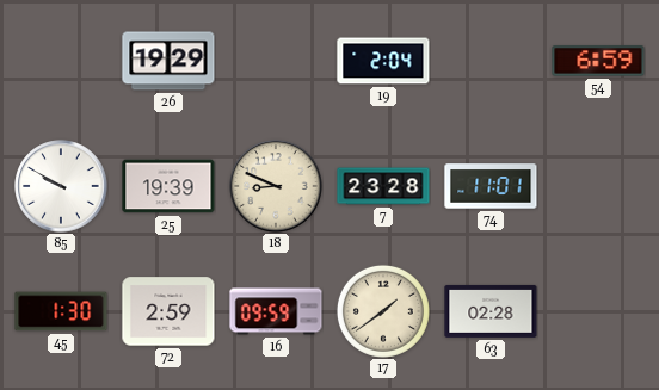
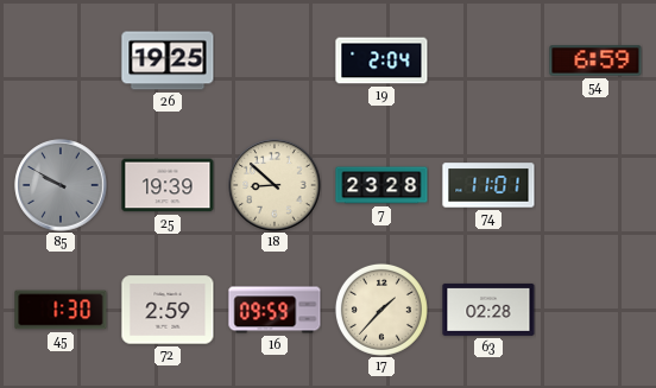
26: 19:29 -> 19:25
85 dial: white -> grey
18: 8:49 -> 8:52
17: 1:39 -> 1:37
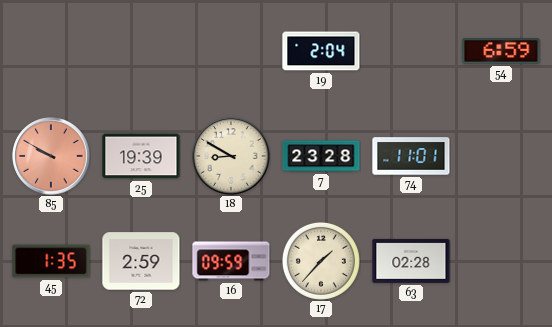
26: 19:25 -> none
85 dial: grey -> salmon
18: 8:52 -> 8:50
45: 1:30 -> 1:35
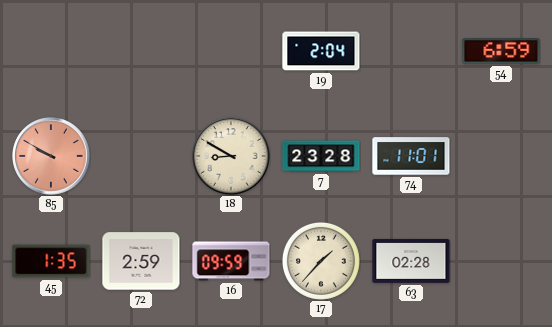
25: 19:39 -> none
